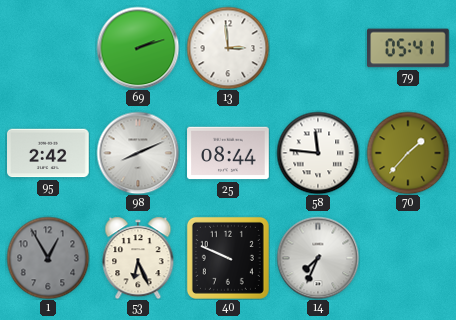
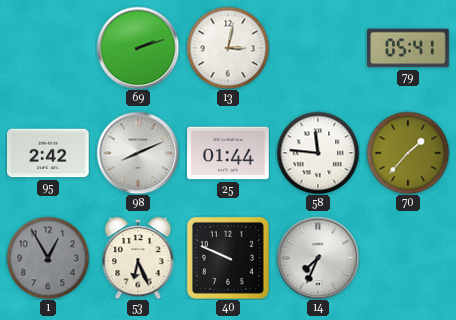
13: 2:59 -> 3:02
25: 08:44 -> 01:44
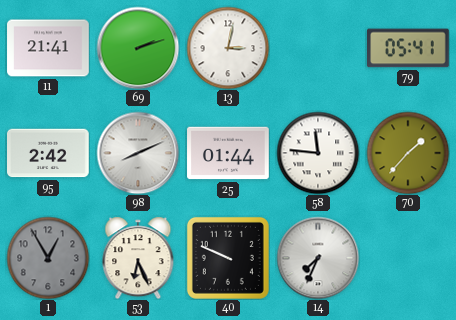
11: none -> 21:41
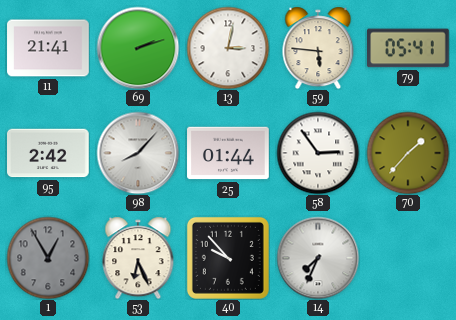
59: none -> 5:46
98: 8:11 -> 8:07
58: 11:46 -> 2:54
40: 9:49 -> 9:53
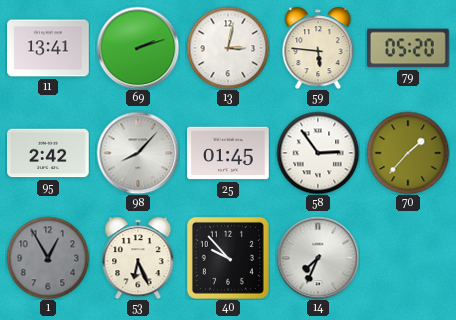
11: 21:41 -> 13:41
79: 05:41 -> 05:20
25: 01:44 -> 01:45
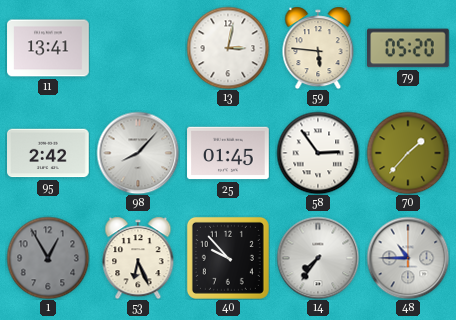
69: 2:12 -> none
14: 7:34 -> 7:36
48: none -> 10:45
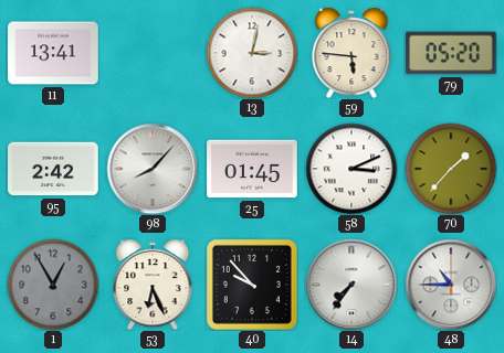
58: 2:54 -> 3:11
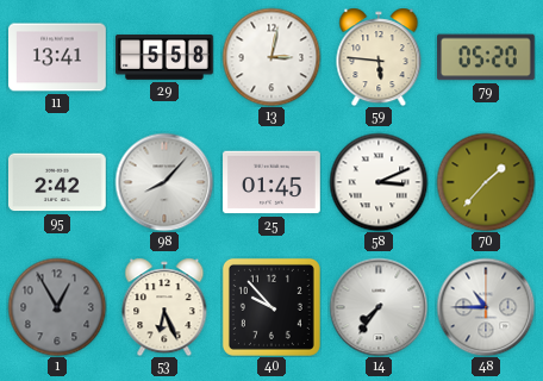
29: none -> 5:58
